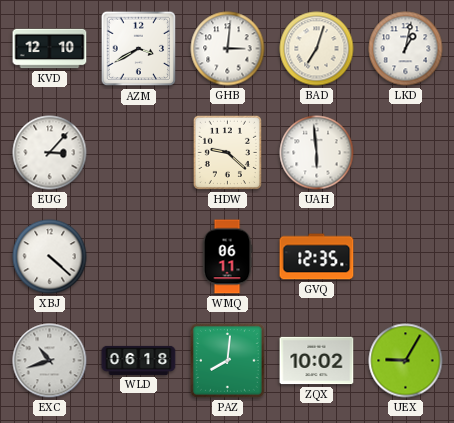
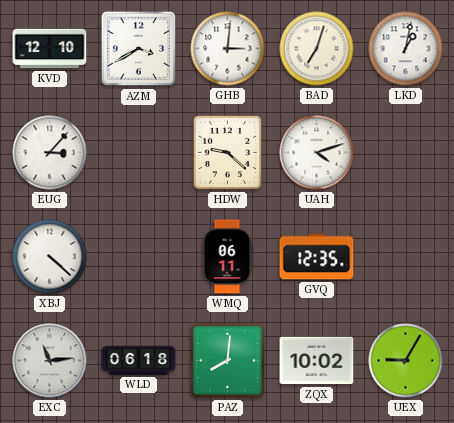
UAH: 5:59 -> 4:12
EXC: 10:42 -> 11:14
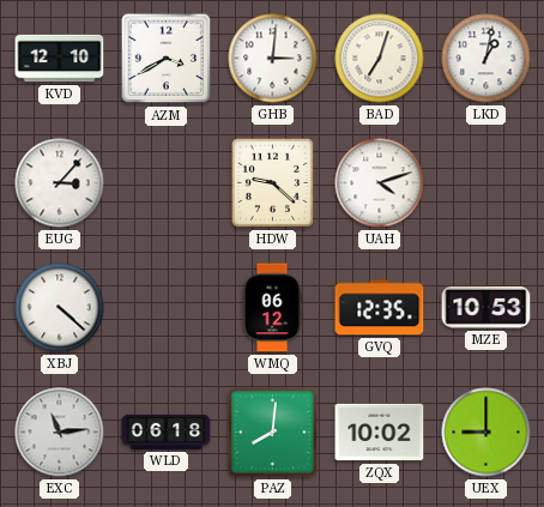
WMQ: 06:11 -> 06:12
MZE: none -> 10:53
UEX: 9:05 -> 9:00
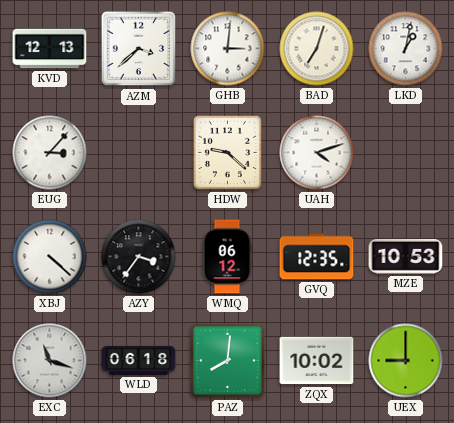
KVD: 12:10 -> 12:13
AZM: 3:40 -> 3:38
AZY: none -> 3:36
EXC: 11:14 -> 11:18
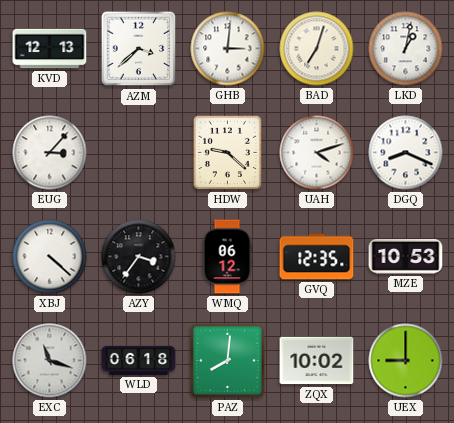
DGQ: none -> 8:19
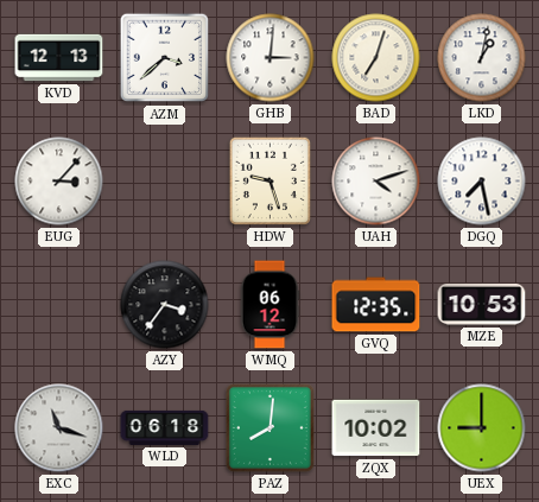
HDW: 9:22 -> 9:27
DGQ: 8:19 -> 7:28
XBJ: 4:22 -> none
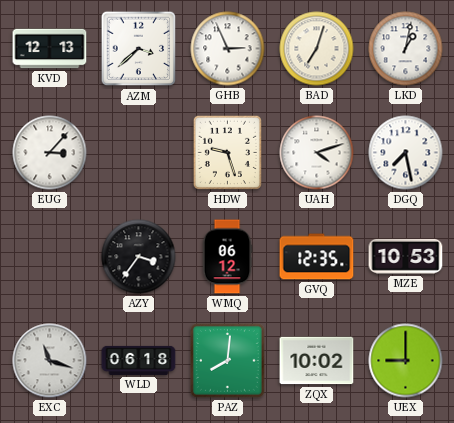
GHB: 3:01 -> 2:56
